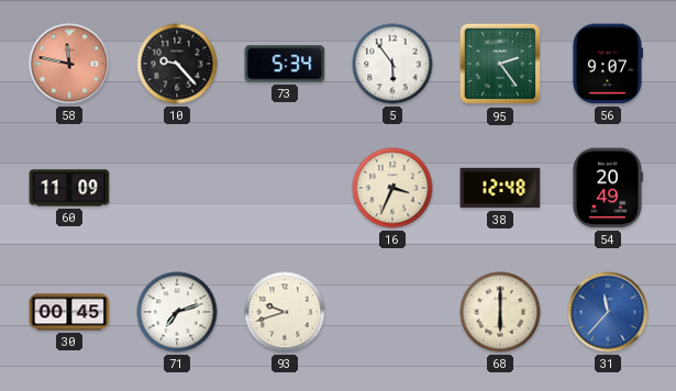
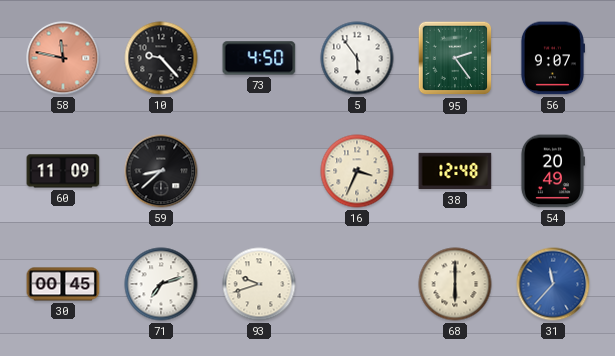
73: 5:34 -> 4:50
59: none -> 8:38
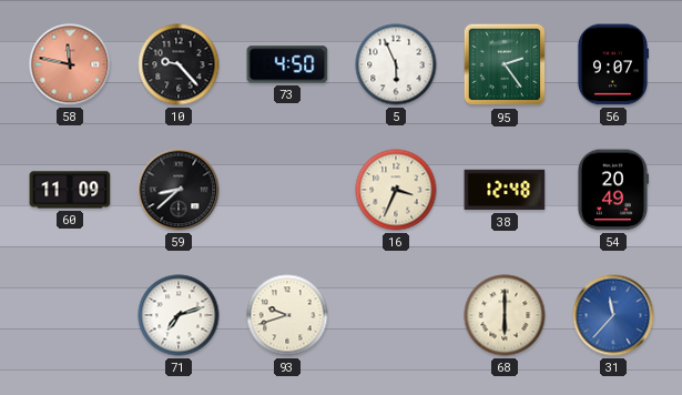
5: 5:54 -> 5:56
30: 00:45 -> none
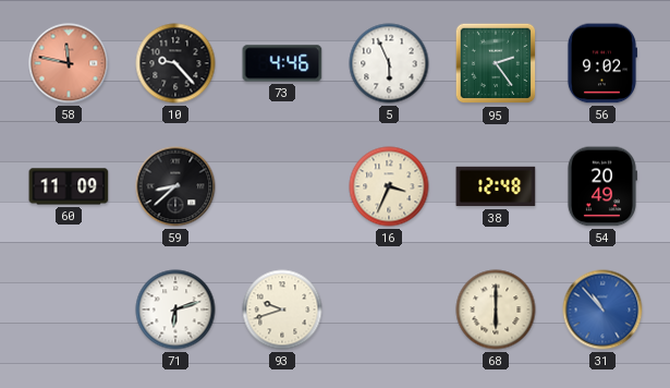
73: 4:50 -> 4:46
56: 9:07 -> 9:02
71: 7:12 -> 6:12
31: 11:37 -> 10:53
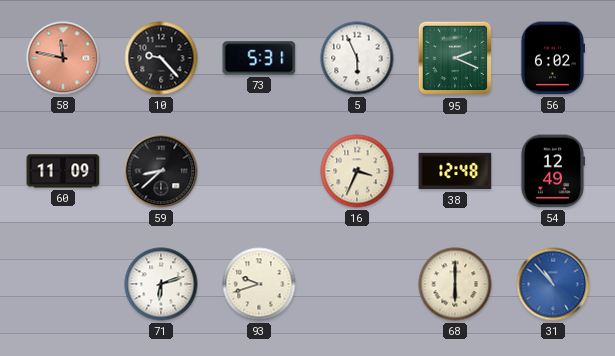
73: 4:46 -> 5:31
95: 2:24 -> 2:19
56: 9:02 -> 6:02
54: 20:49 -> 12:49
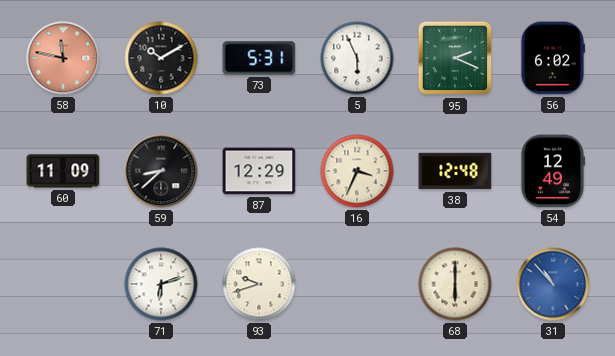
10: 9:23 -> 10:10
87: none -> 12:29
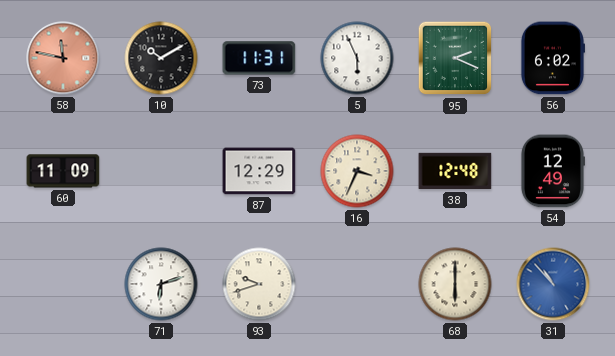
73: 5:31 -> 11:31
59: 8:38 -> none
